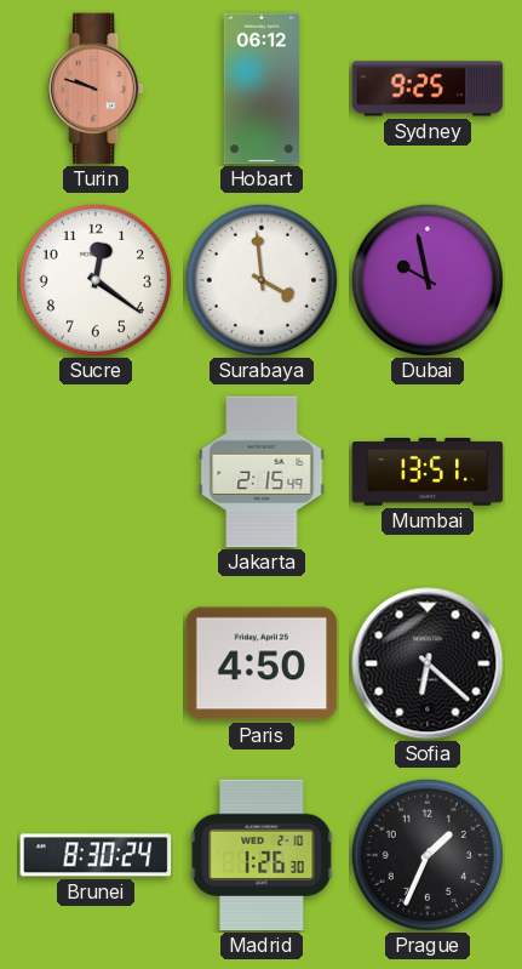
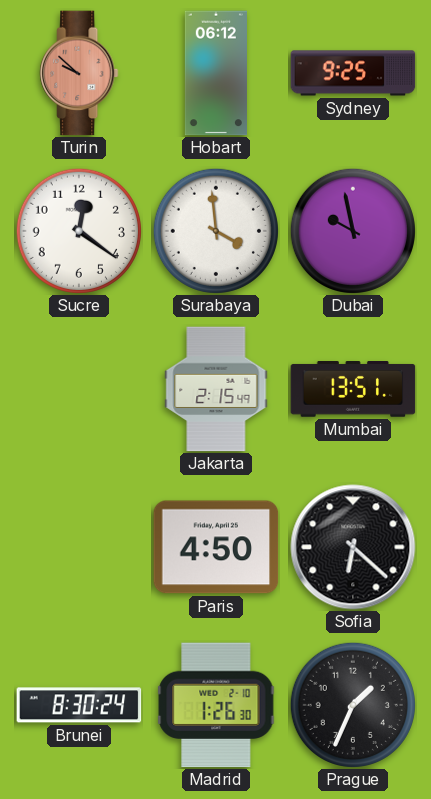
Turin: 9:48 -> 9:52
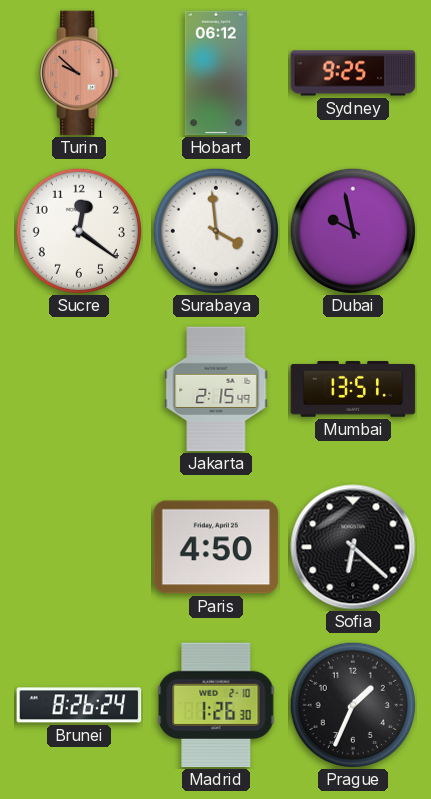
Brunei: 8:30 -> 8:26
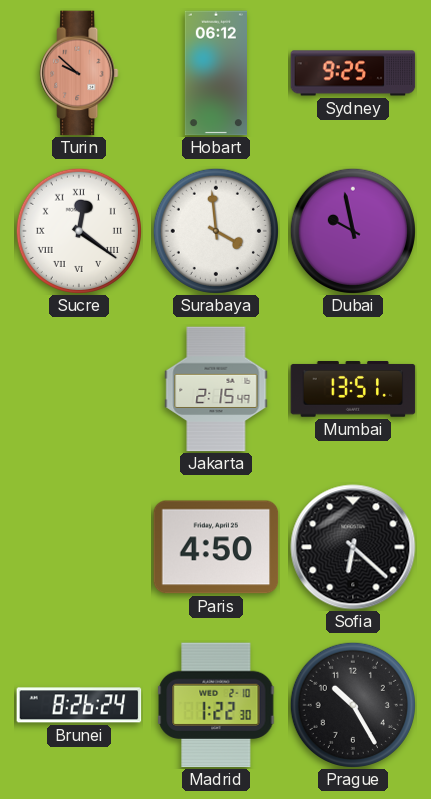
Sucre numerals: Arabic -> Roman
Madrid: 1:26 -> 1:22
Prague: 1:34 -> 10:25
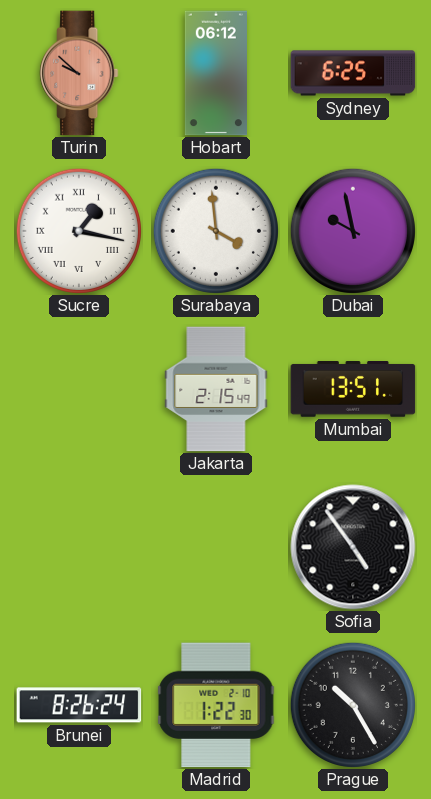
Sydney: 9:25 -> 6:25
Sucre: 12:21 -> 1:17
Paris: 4:50 -> none
Sofia: 6:22 -> 4:54
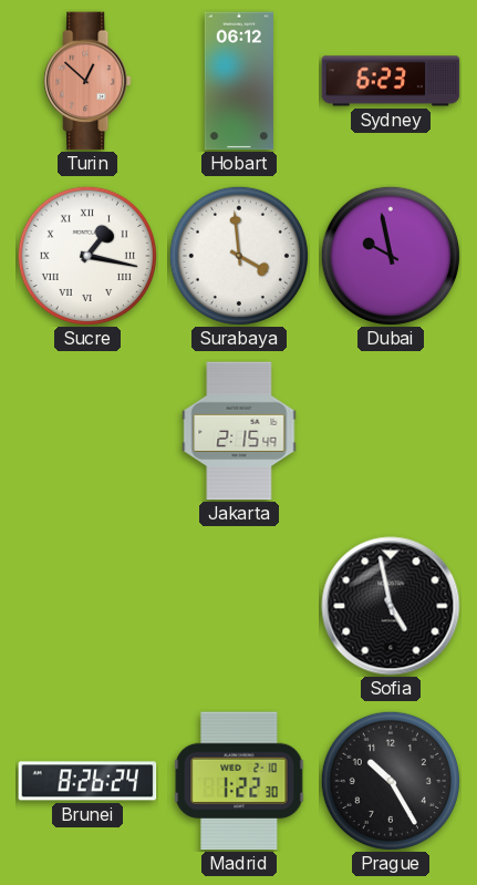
Turin: 9:52 -> 12:52
Sydney: 6:25 -> 6:23
Mumbai: 13:51 -> none
Sofia: 4:54 -> 4:58
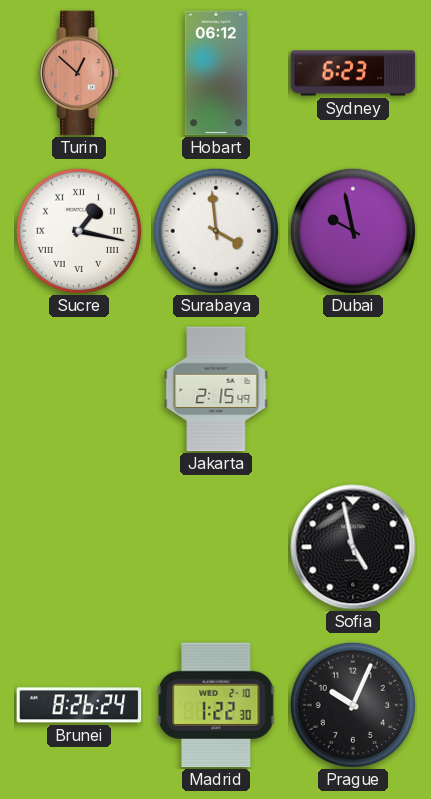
Prague: 10:25 -> 10:04
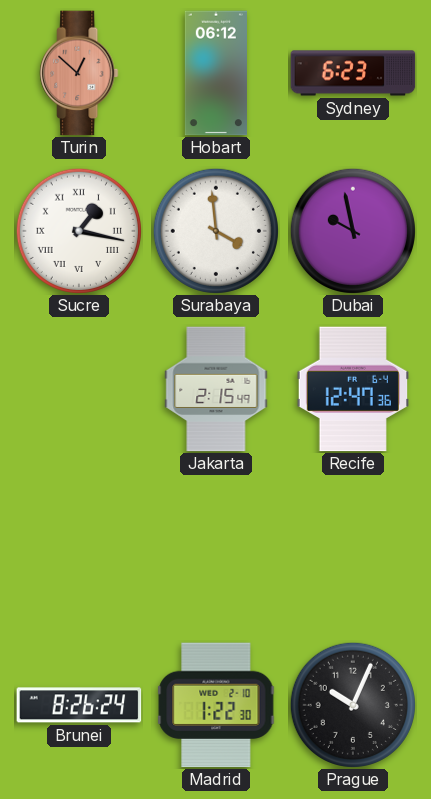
Recife: none -> 12:47
Sofia: 4:58 -> none
